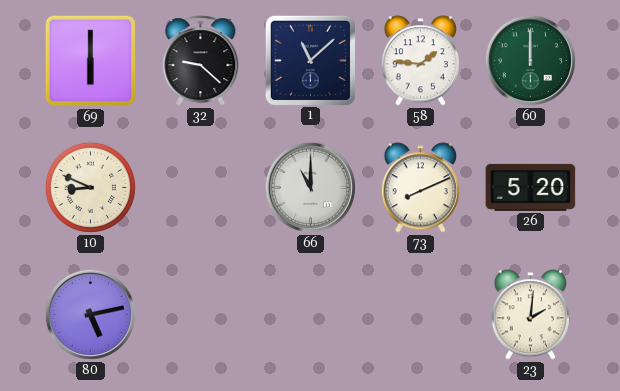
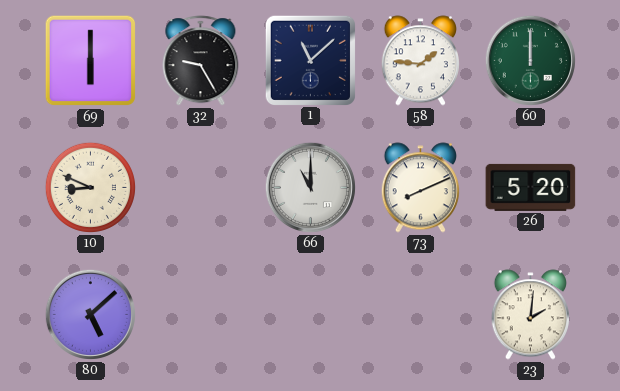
32: 9:22 -> 9:25
80: 5:13 -> 5:08
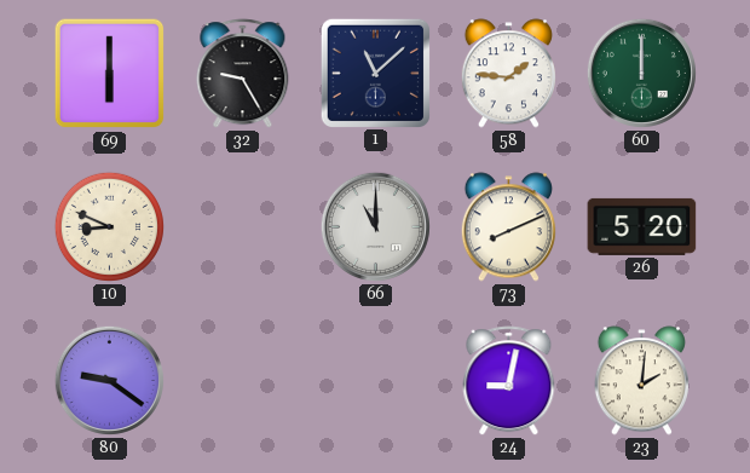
80: 5:08 -> 9:21
24: none -> 9:02
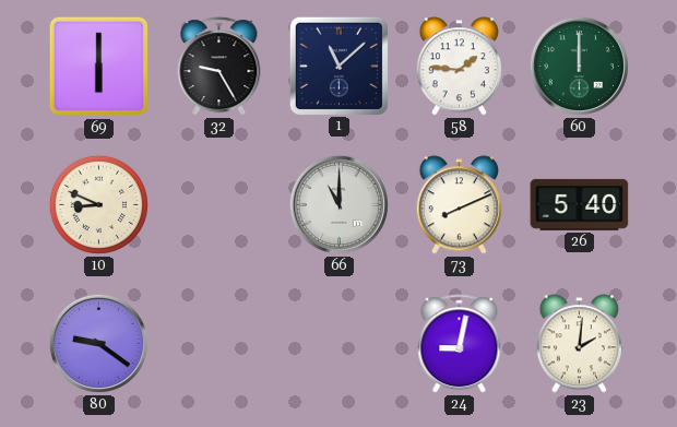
26: 5:20 -> 5:40
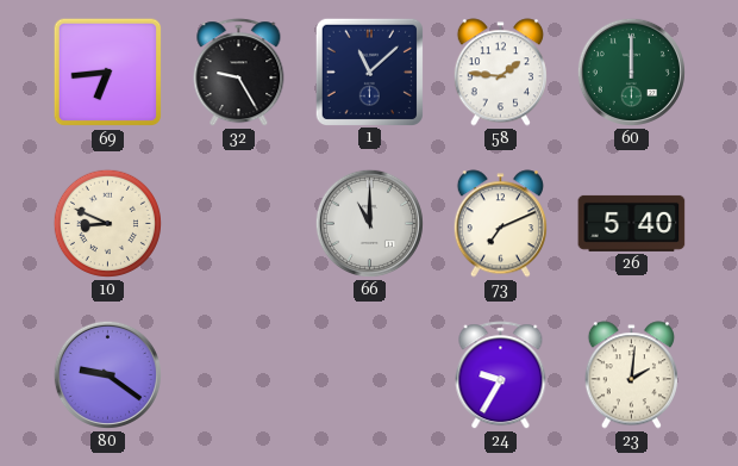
69: 6:00 -> 6:44
73: 8:11 -> 7:11
24: 9:02 -> 9:35
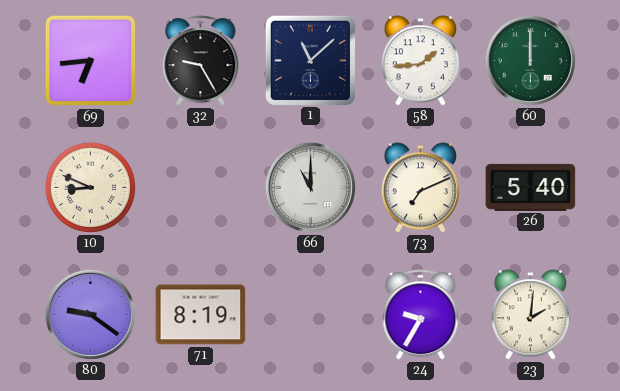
58: 1:46 -> 1:44
71: none -> 8:19
